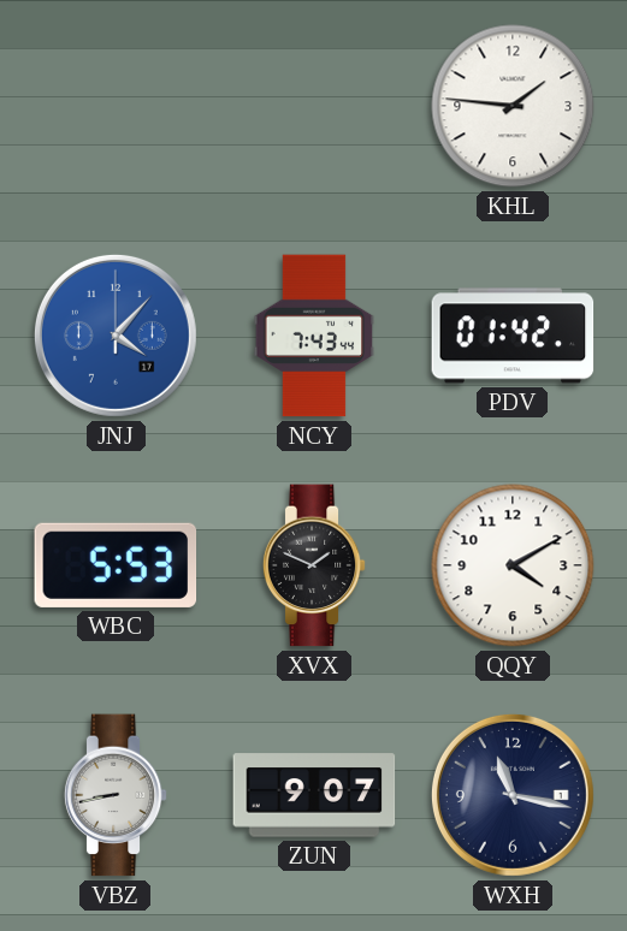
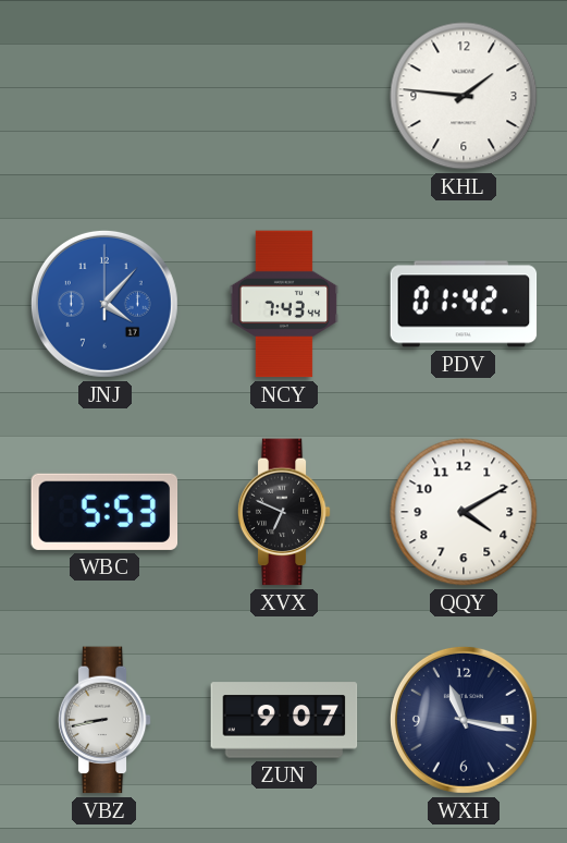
XVX: 1:49 -> 6:49
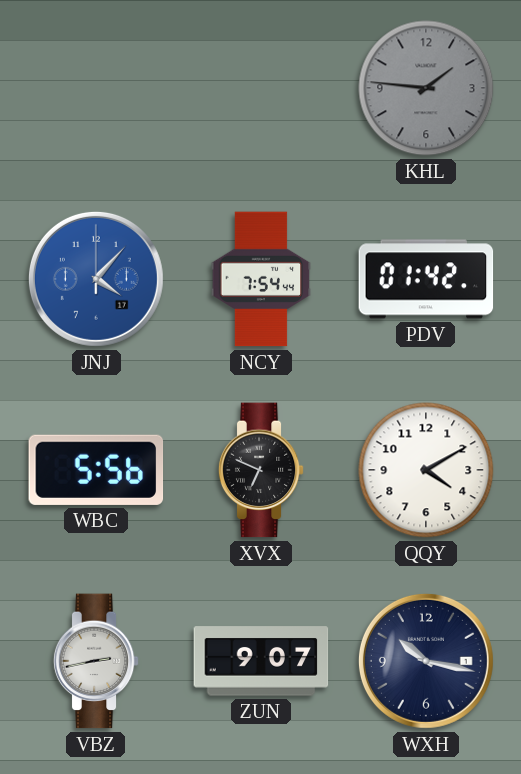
KHL dial: white -> grey
NCY: 7:43 -> 7:54
WBC: 5:53 -> 5:56
VBZ: 8:43 -> 2:43
WXH: 11:17 -> 10:17
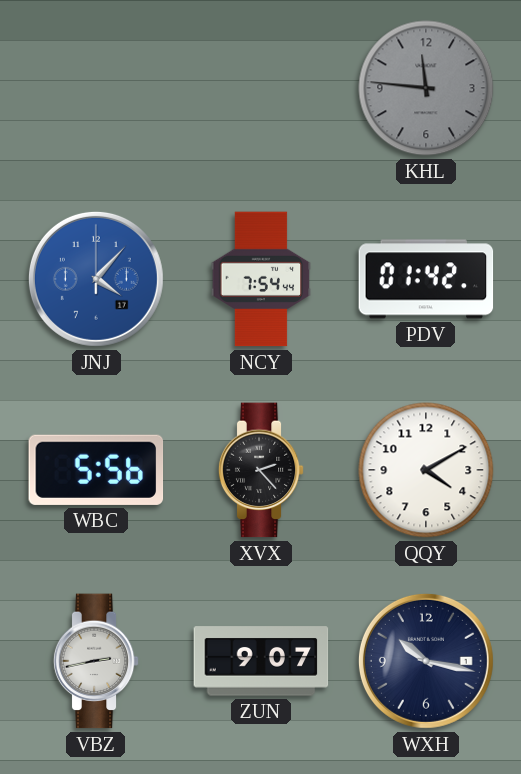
KHL: 1:46 -> 11:46
XVX: 6:49 -> 2:23
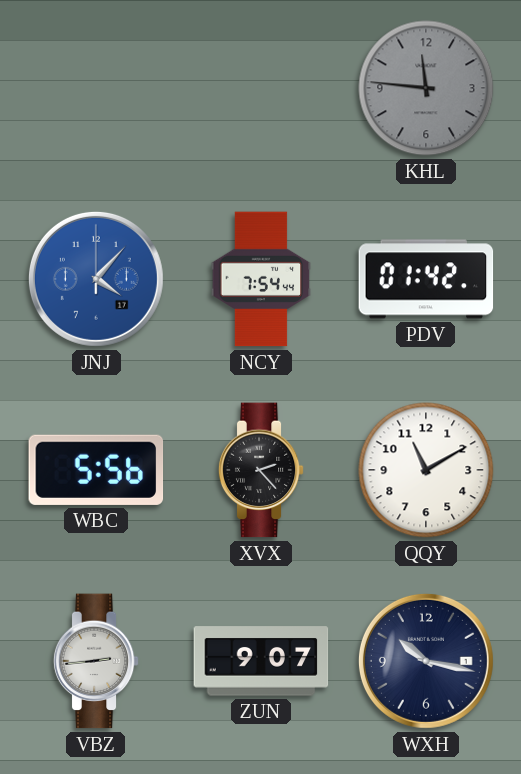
QQY: 4:10 -> 11:10
VBZ: 2:43 -> 2:44
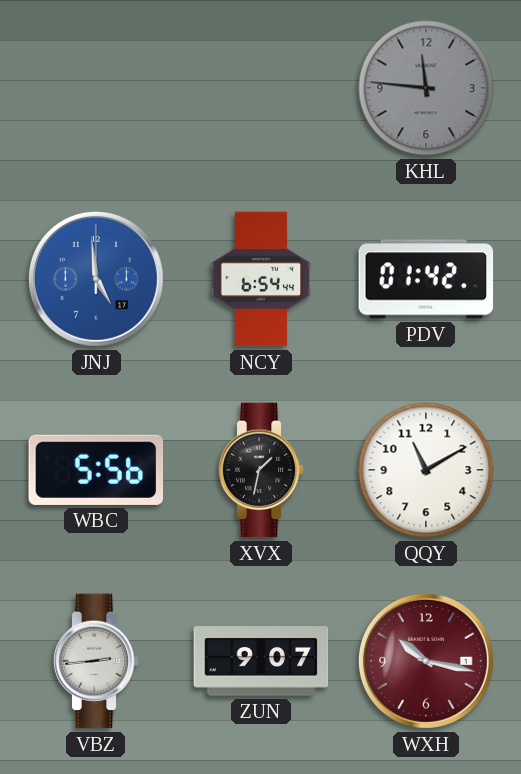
JNJ: 4:07 -> 4:59
NCY: 7:54 -> 6:54
XVX: 2:23 -> 1:32
WXH dial: navy -> burgundy
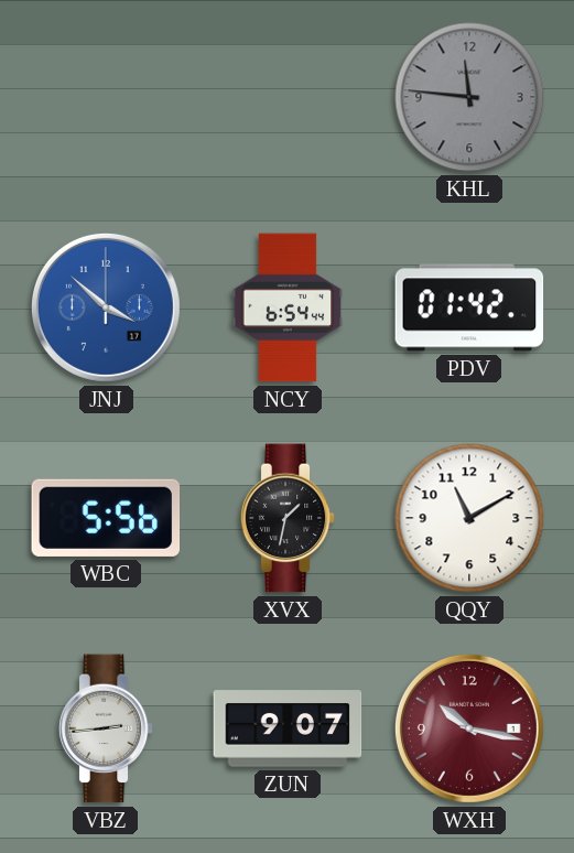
JNJ: 4:59 -> 3:52
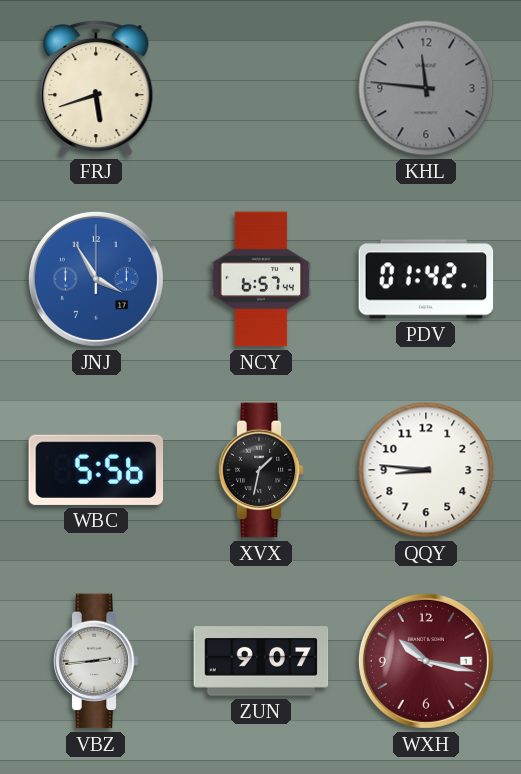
FRJ: none -> 5:42
JNJ: 3:52 -> 3:55
NCY: 6:54 -> 6:57
QQY: 11:10 -> 8:46
